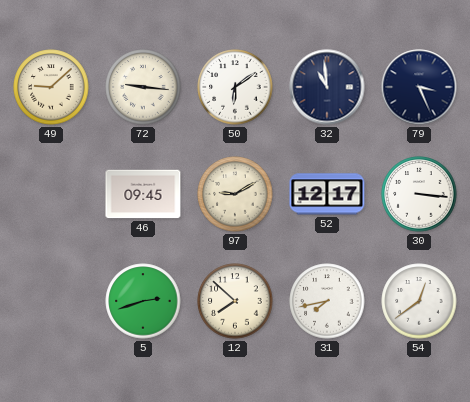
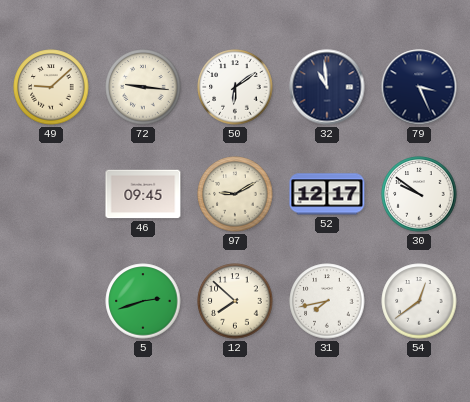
30: 3:16 -> 9:51
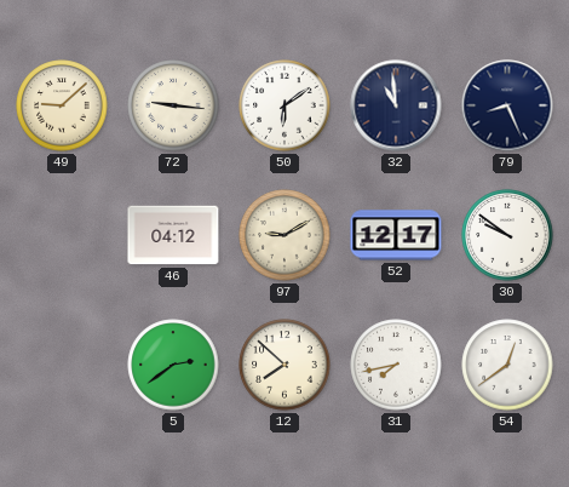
79: 3:26 -> 8:26
46: 09:45 -> 04:12
5: 2:42 -> 2:39
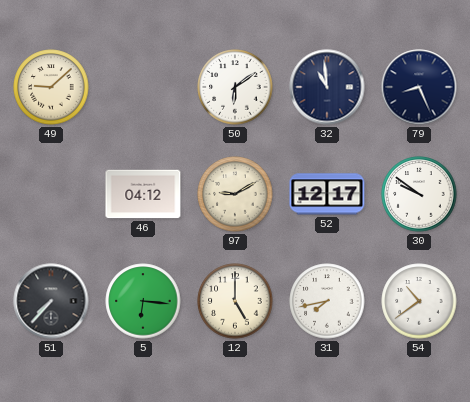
72: 9:16 -> none
51: none -> 7:37
5: 2:39 -> 6:16
12: 7:52 -> 5:00
54: 12:39 -> 10:39
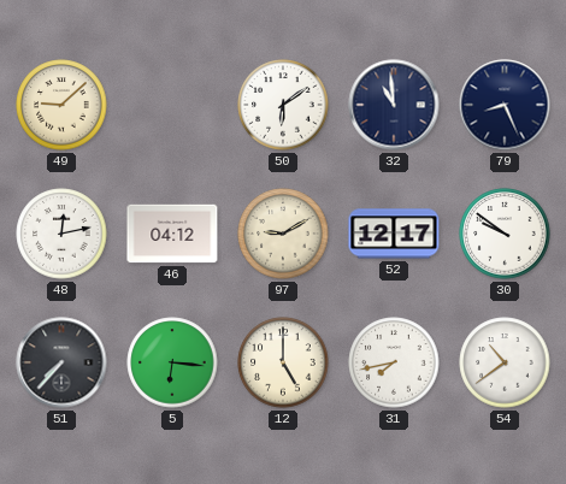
48: none -> 12:13
